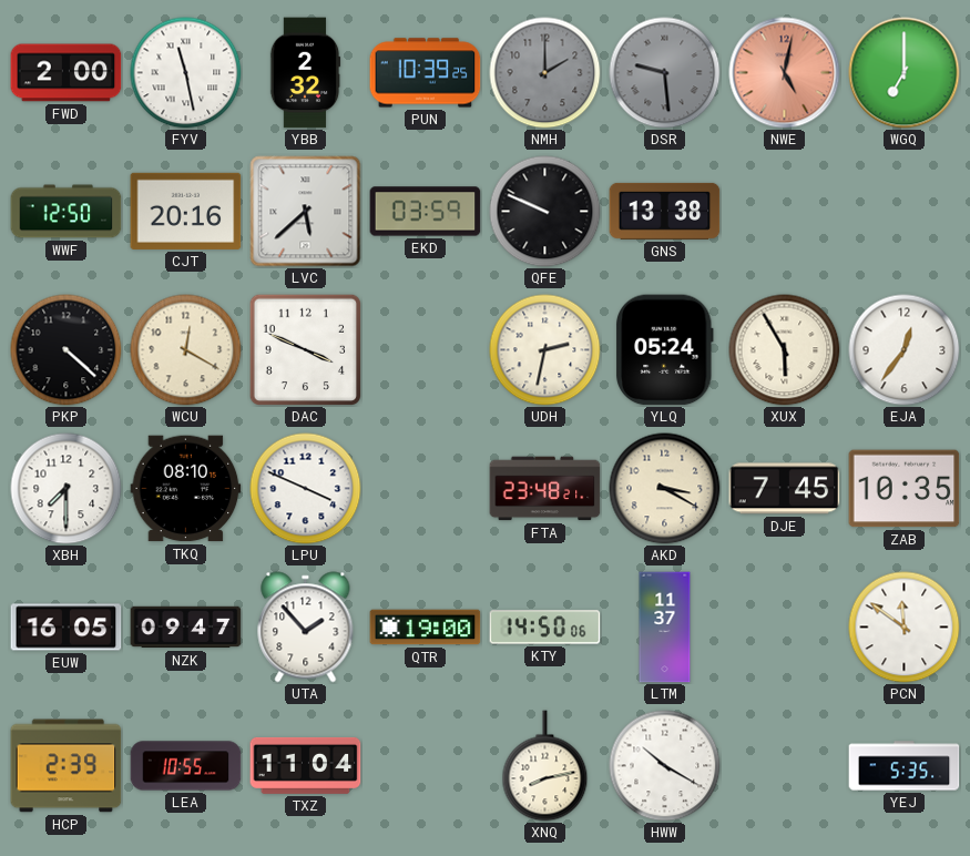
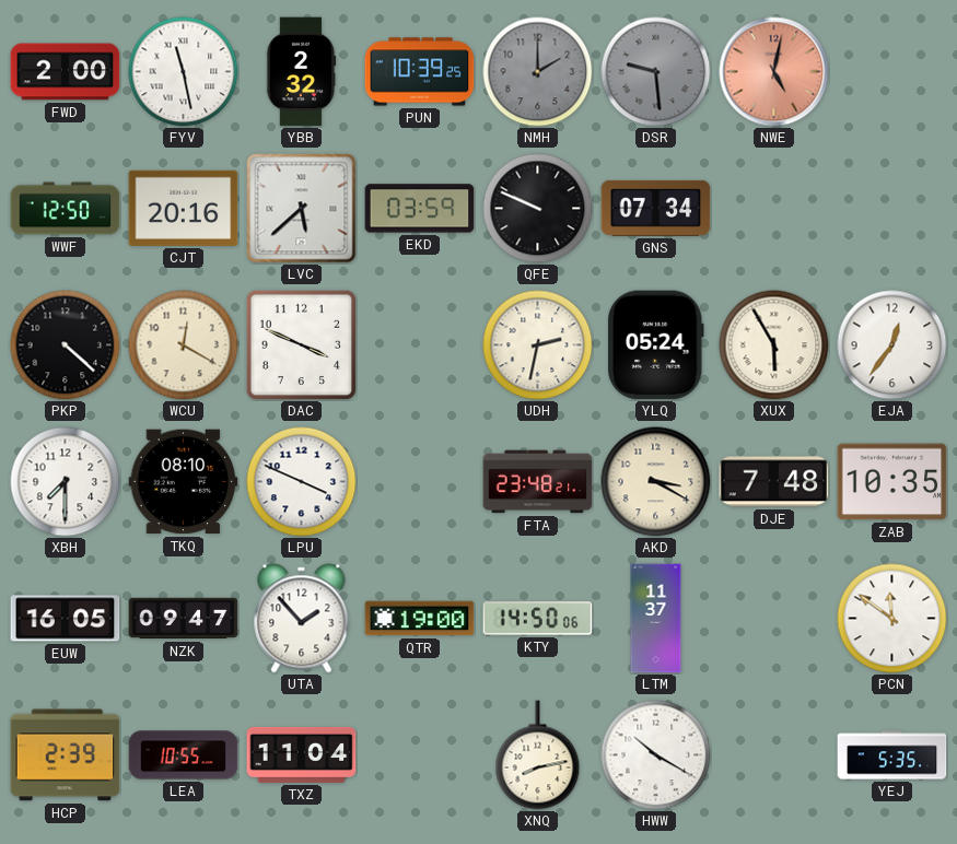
WGQ: 7:00 -> none
GNS: 13:38 -> 07:34
DJE: 7:45 -> 7:48
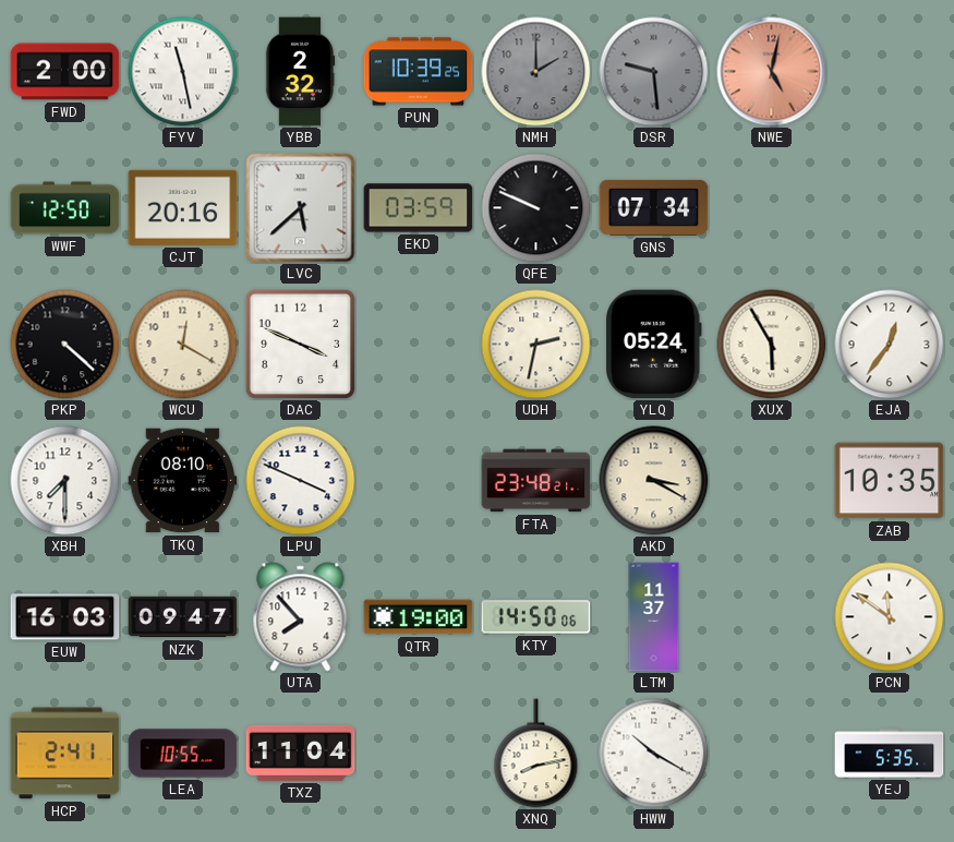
DJE: 7:48 -> none
EUW: 16:05 -> 16:03
UTA: 1:53 -> 7:53
HCP: 2:39 -> 2:41
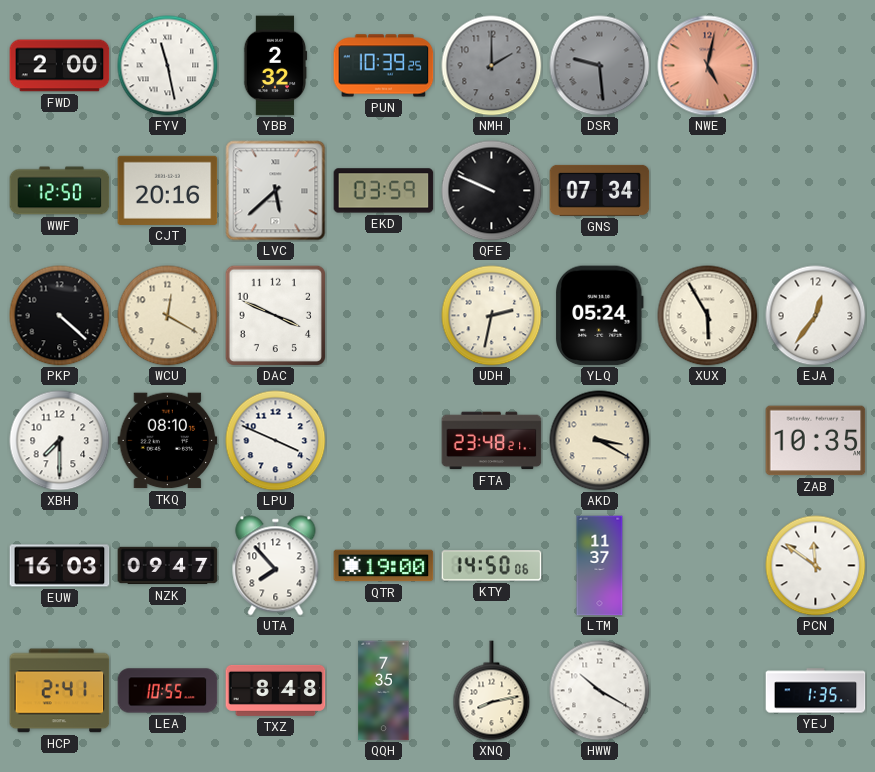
TXZ: 11:04 -> 8:48
QQH: none -> 7:35
YEJ: 5:35 -> 1:35
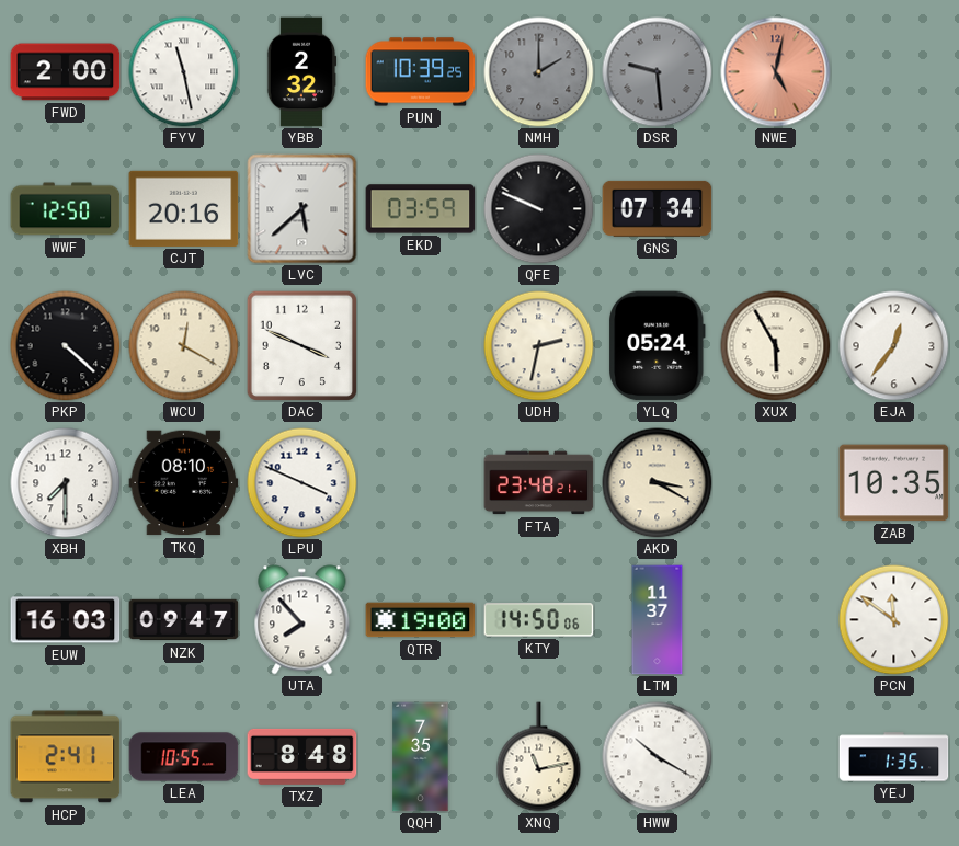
XNQ: 8:13 -> 11:13
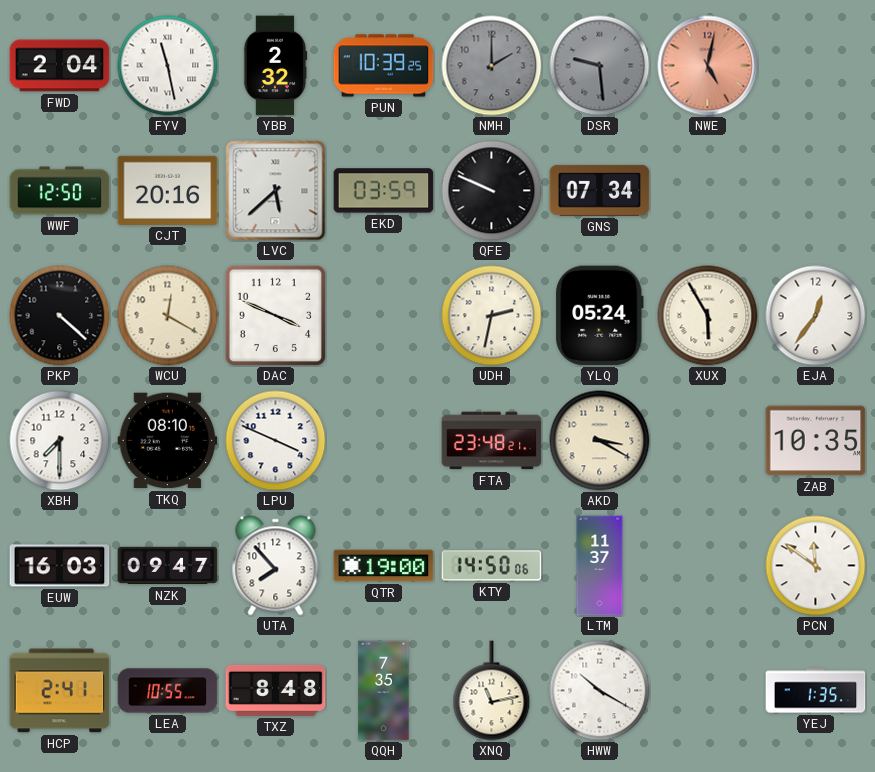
FWD: 2:00 -> 2:04
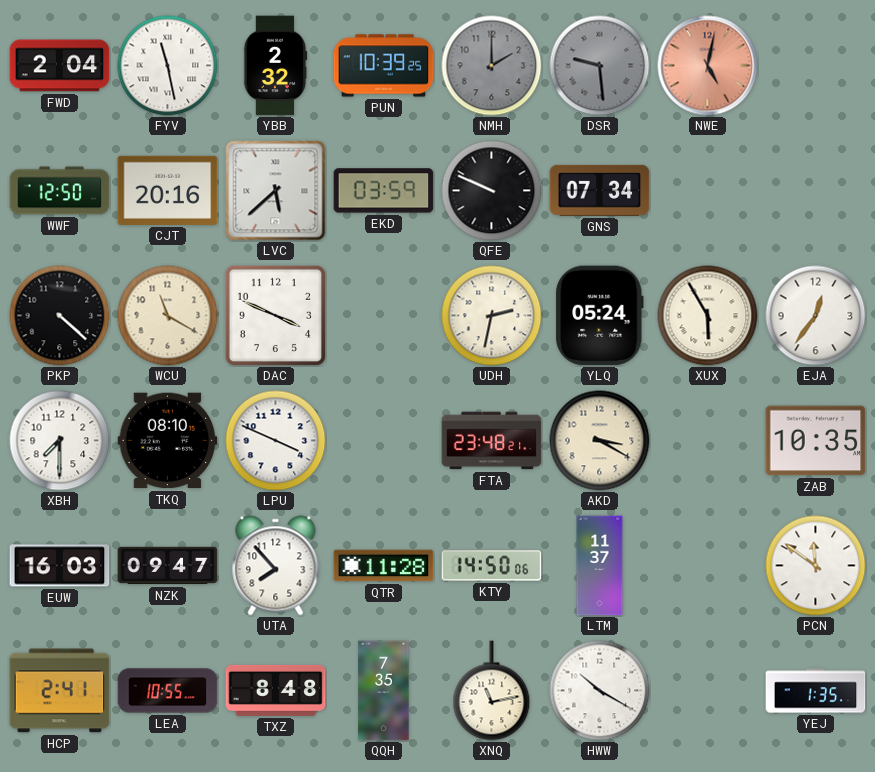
WCU: 12:20 -> 11:20
QTR: 19:00 -> 11:28
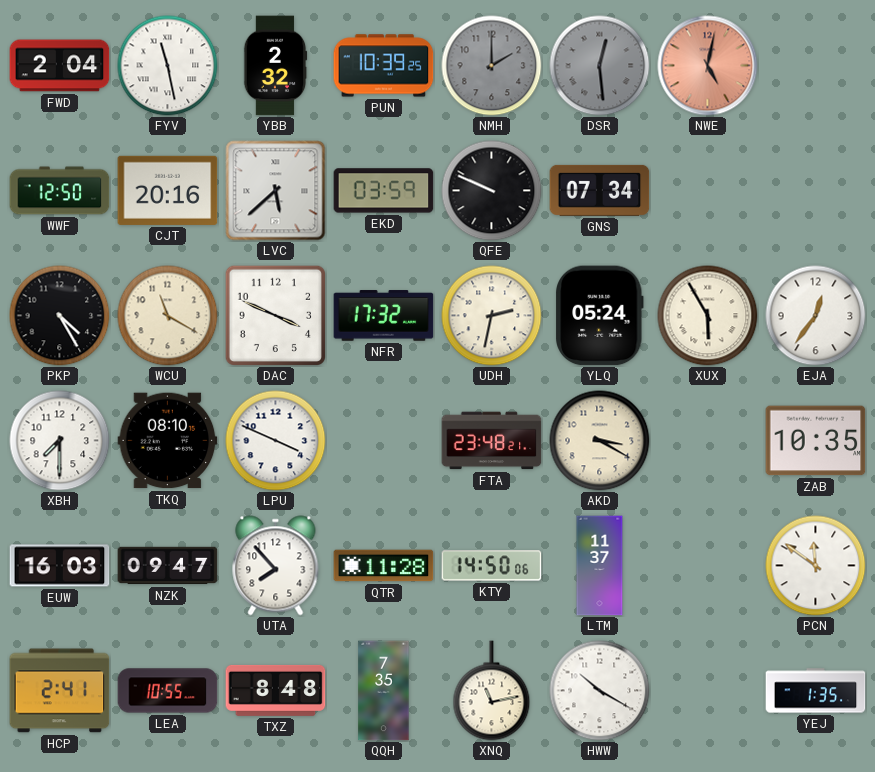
DSR: 9:29 -> 12:29
PKP: 4:22 -> 4:25
NFR: none -> 17:32
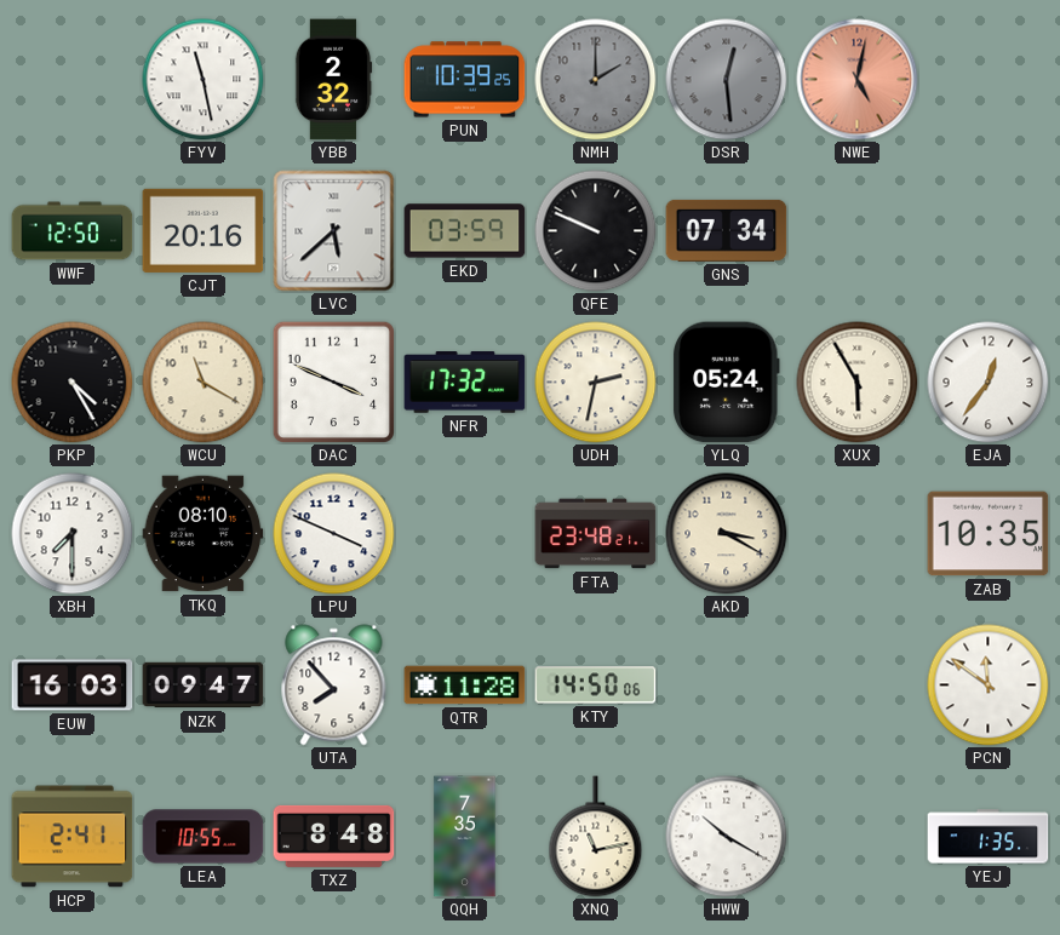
FWD: 2:04 -> none
LTM: 11:37 -> none
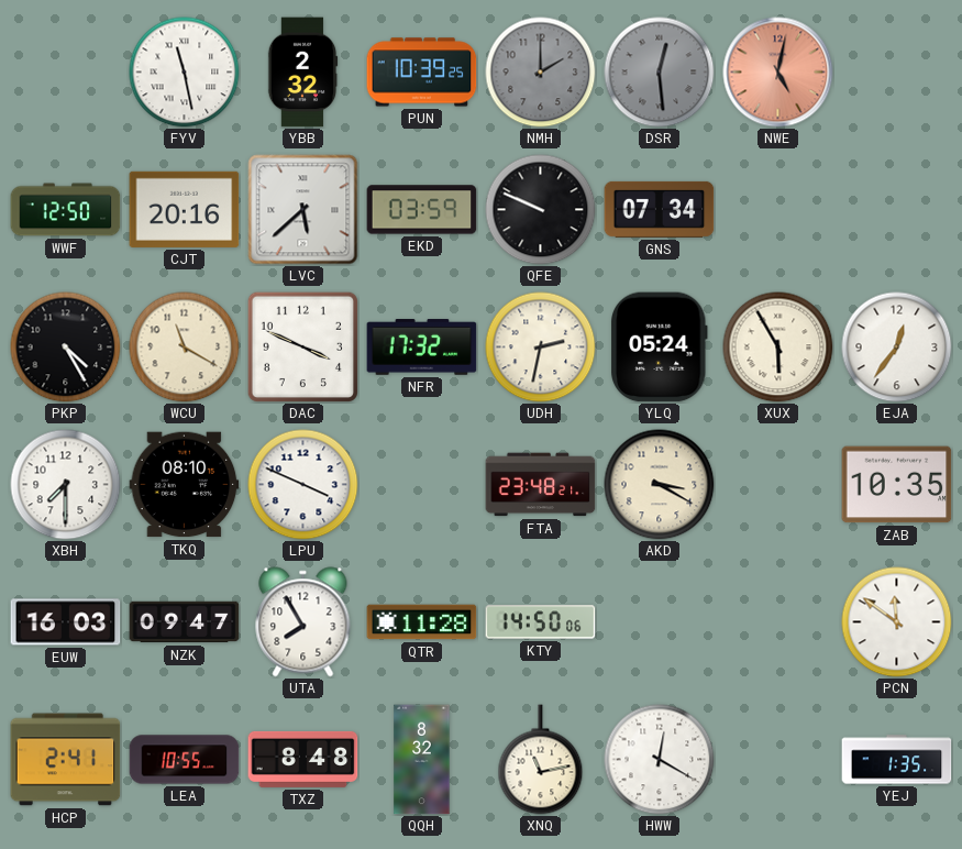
UTA: 7:53 -> 7:55
QQH: 7:35 -> 8:32
HWW: 10:20 -> 12:20
